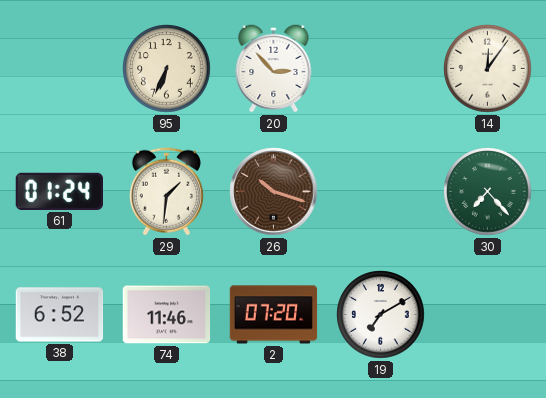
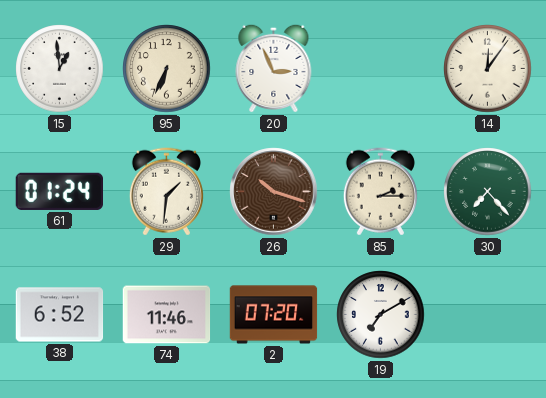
15: none -> 12:59
20: 2:53 -> 2:56
85: none -> 2:15
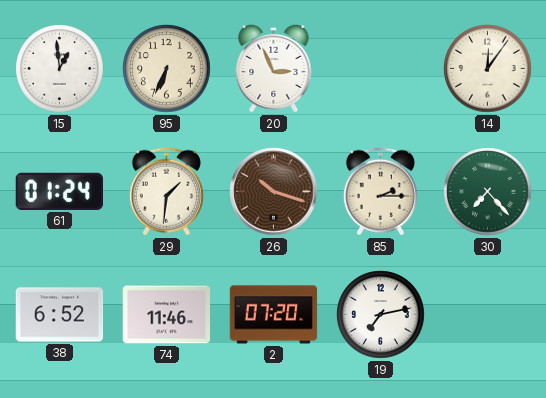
19: 7:10 -> 7:13
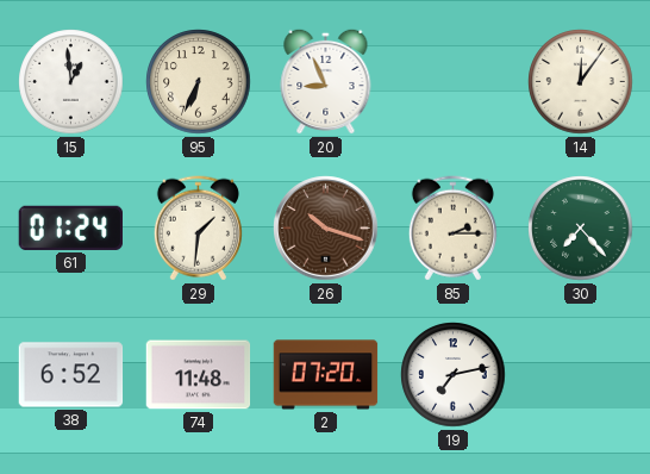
20: 2:56 -> 8:56
74: 11:46 -> 11:48
